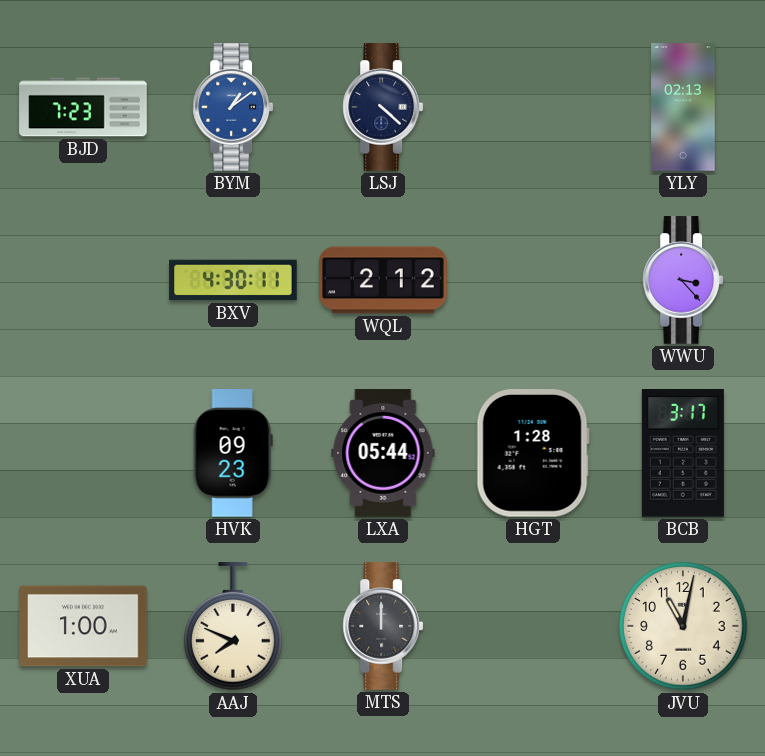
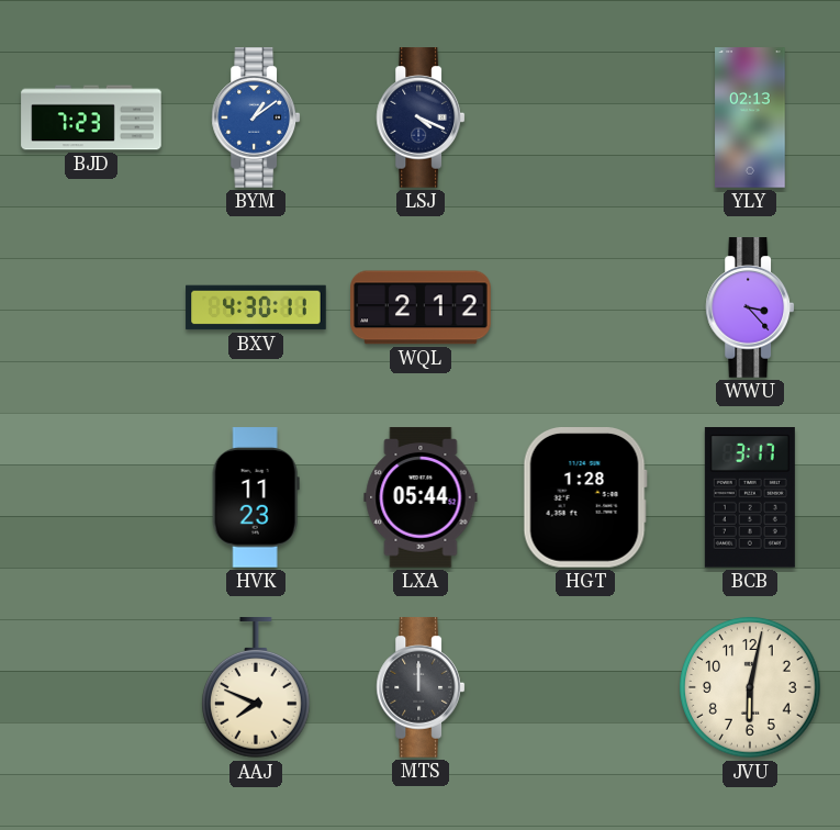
LSJ: 4:22 -> 4:19
HVK: 09:23 -> 11:23
XUA: 1:00 -> none
JVU: 11:02 -> 6:02
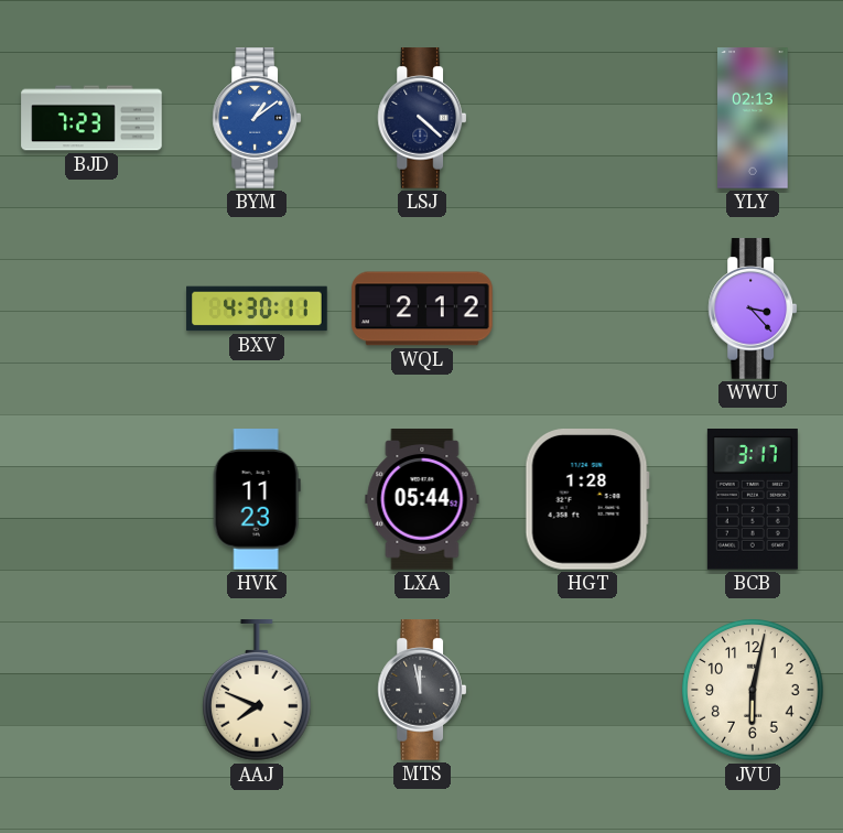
LSJ: 4:19 -> 4:22
MTS: 12:00 -> 11:58
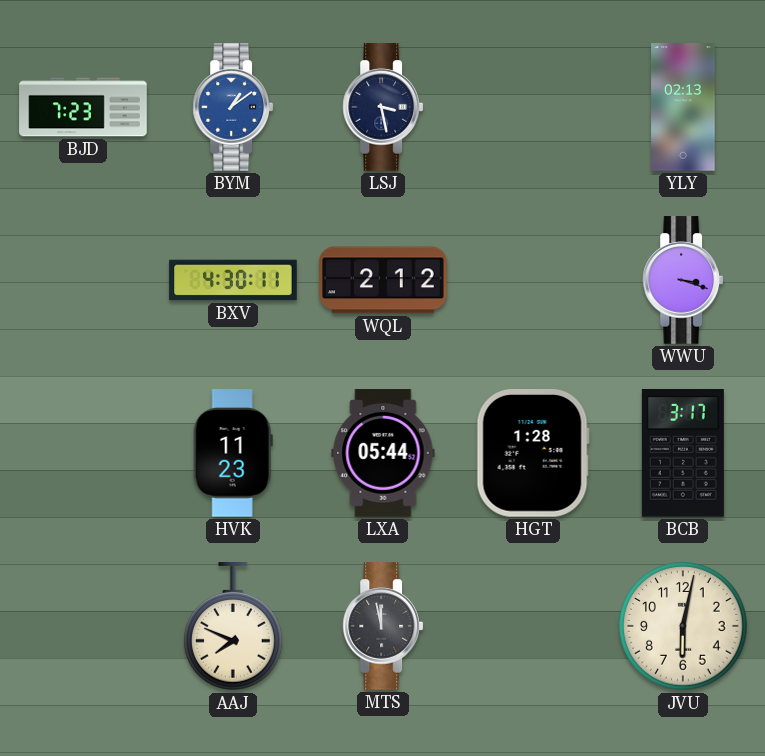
LSJ: 4:22 -> 3:28
WWU: 3:23 -> 3:18
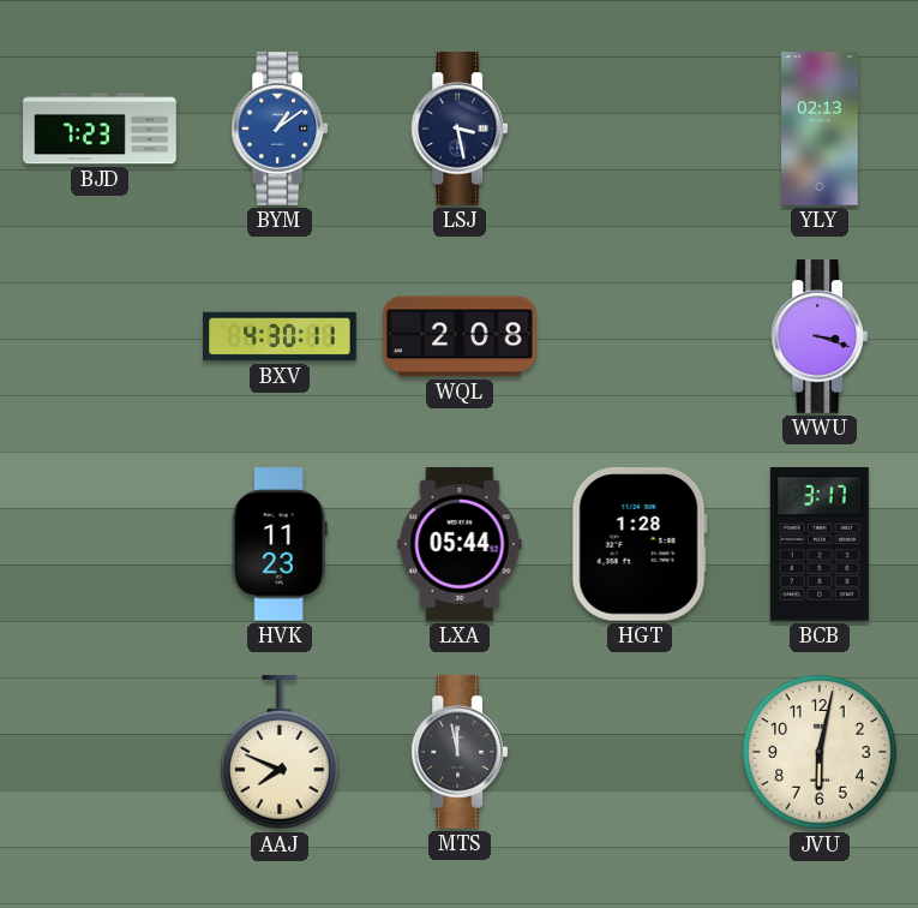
WQL: 2:12 -> 2:08
